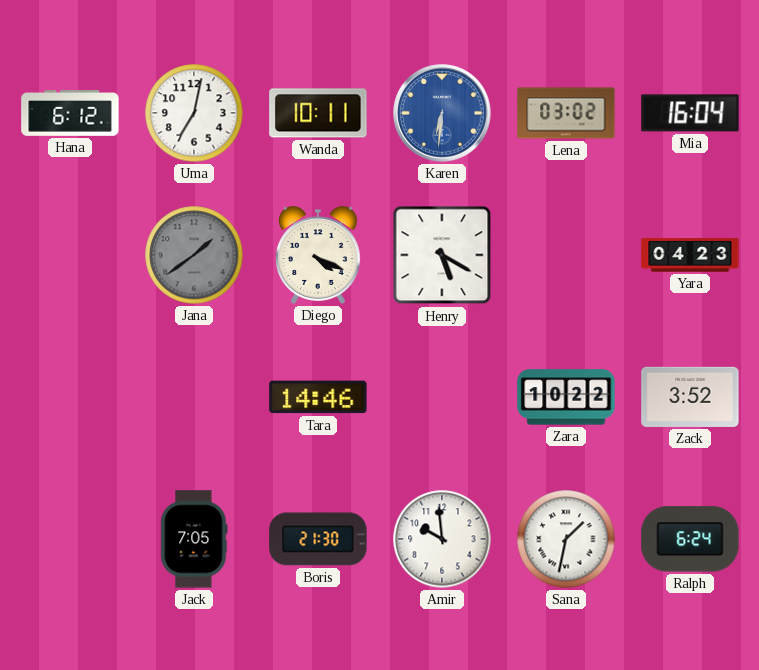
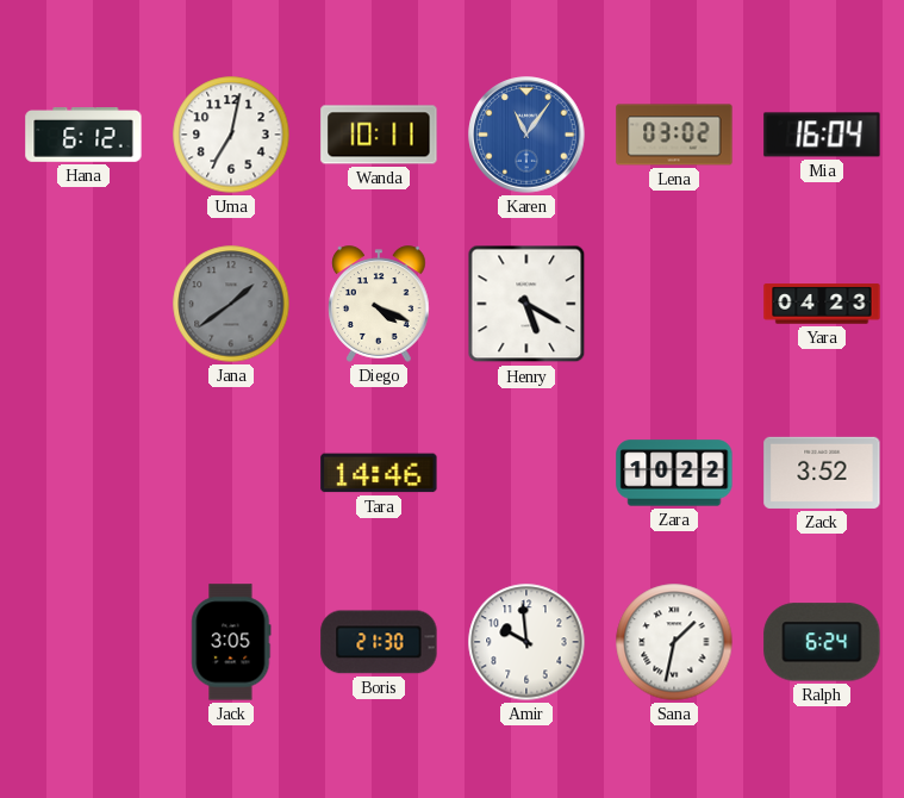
Karen: 6:31 -> 11:06
Jack: 7:05 -> 3:05
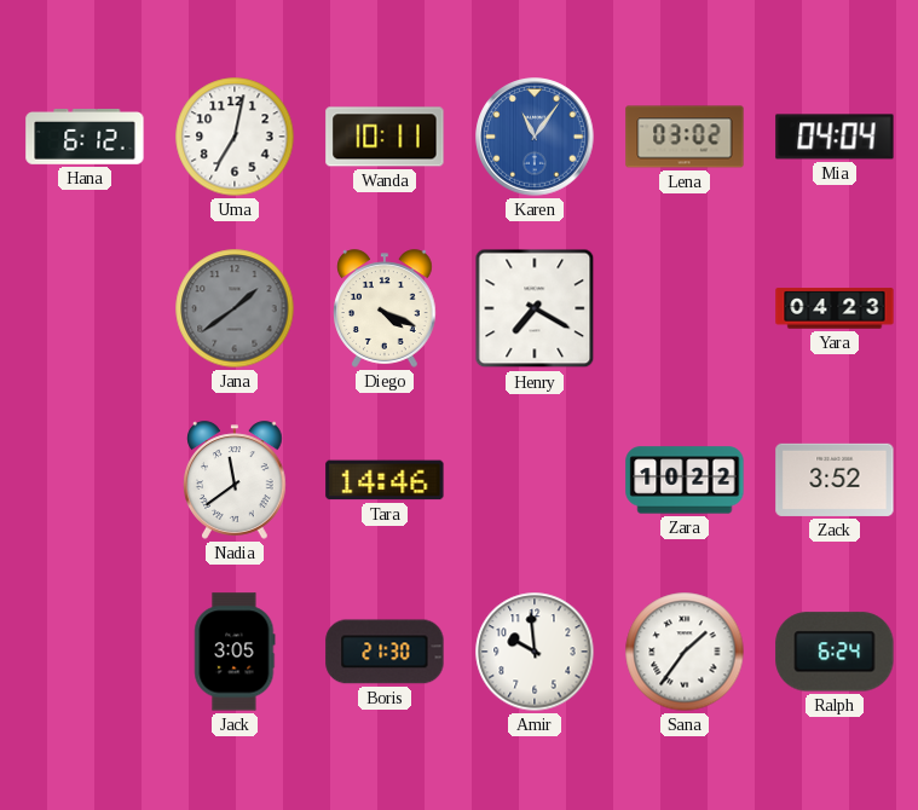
Mia: 16:04 -> 04:04
Henry: 5:20 -> 7:20
Nadia: none -> 11:39
Sana: 1:32 -> 1:36
